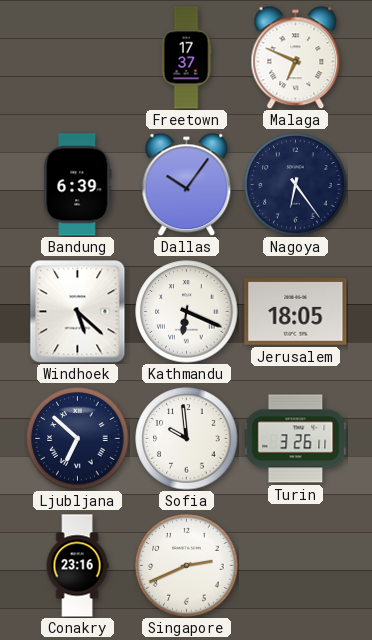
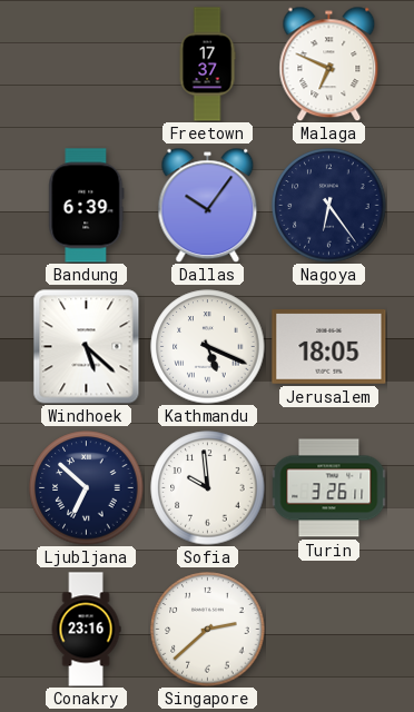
Kathmandu: 6:19 -> 5:19
Singapore: 2:41 -> 2:38
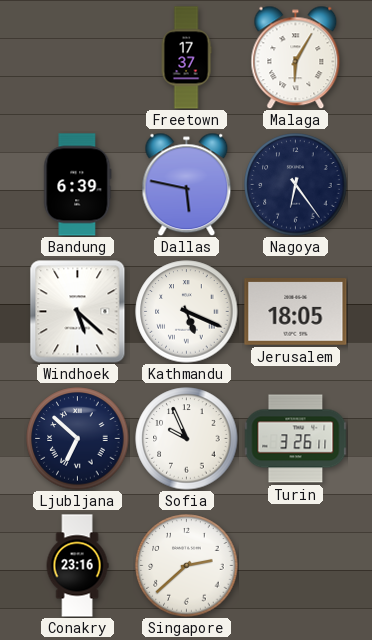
Malaga: 6:49 -> 6:05
Dallas: 10:06 -> 5:47
Sofia: 9:59 -> 9:56
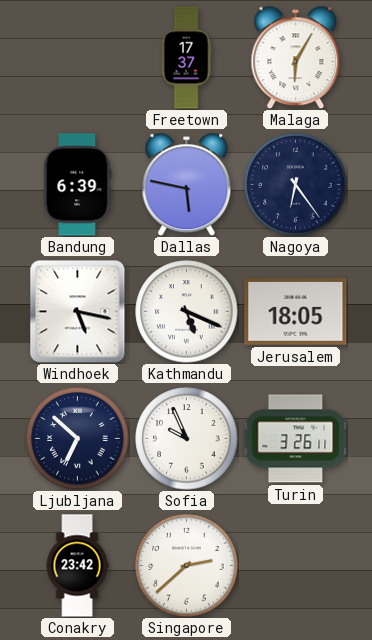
Windhoek: 5:22 -> 5:17
Conakry: 23:16 -> 23:42
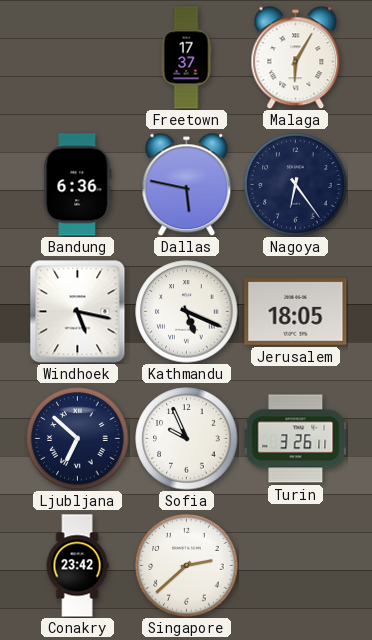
Bandung: 6:39 -> 6:36
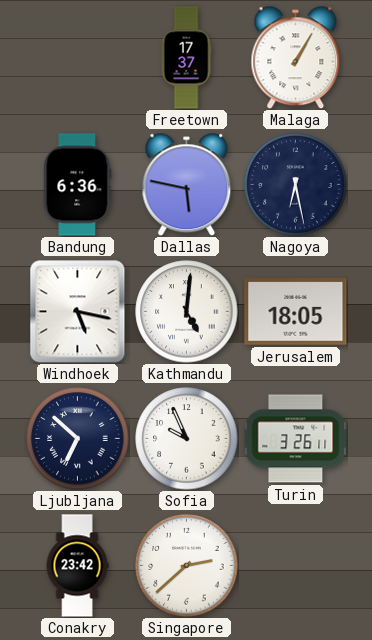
Malaga: 6:05 -> 1:05
Nagoya: 6:24 -> 6:28
Kathmandu: 5:19 -> 5:01
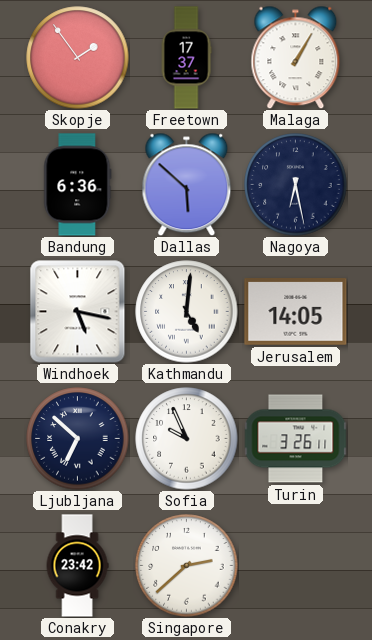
Skopje: none -> 1:54
Dallas: 5:47 -> 5:52
Jerusalem: 18:05 -> 14:05
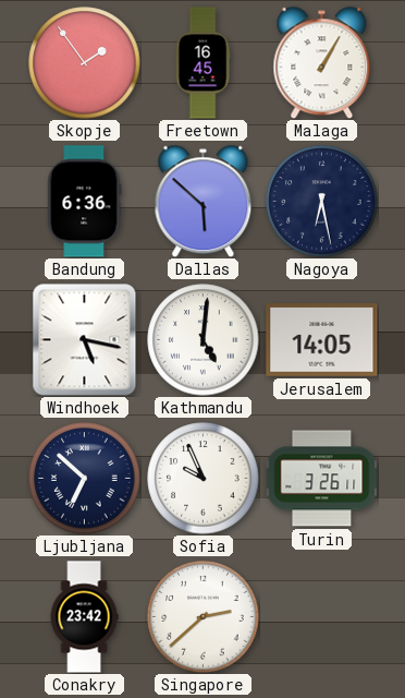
Freetown: 17:37 -> 16:45
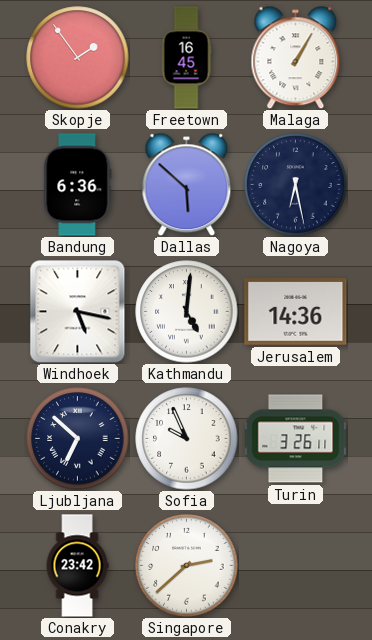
Jerusalem: 14:05 -> 14:36
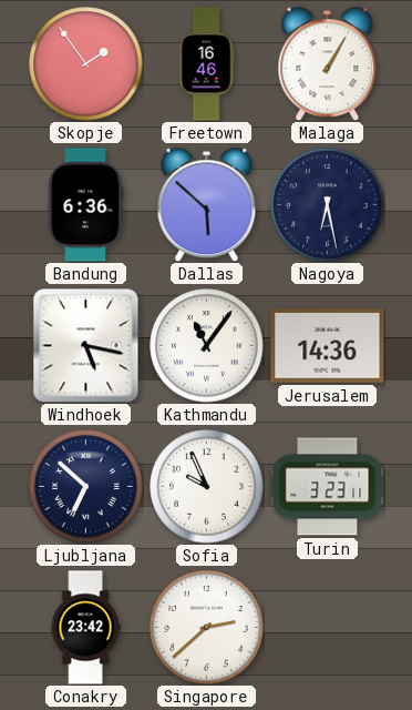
Freetown: 16:45 -> 16:46
Kathmandu: 5:01 -> 11:06
Turin: 3:26 -> 3:23
